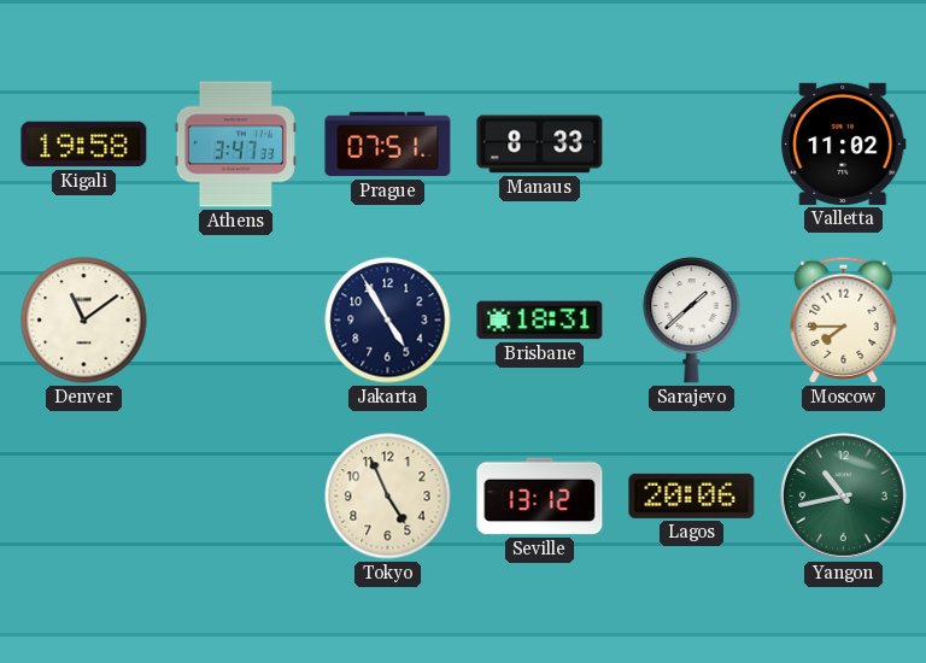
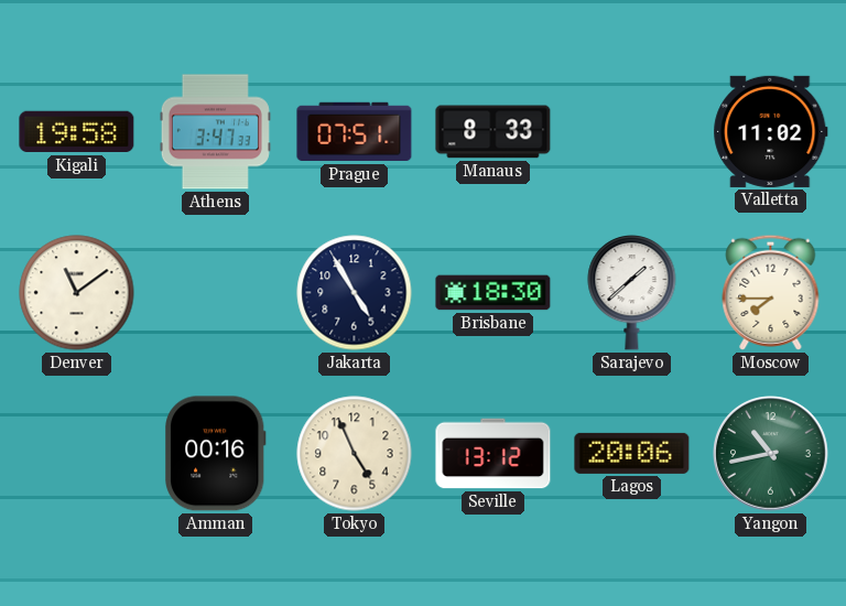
Brisbane: 18:31 -> 18:30
Amman: none -> 00:16
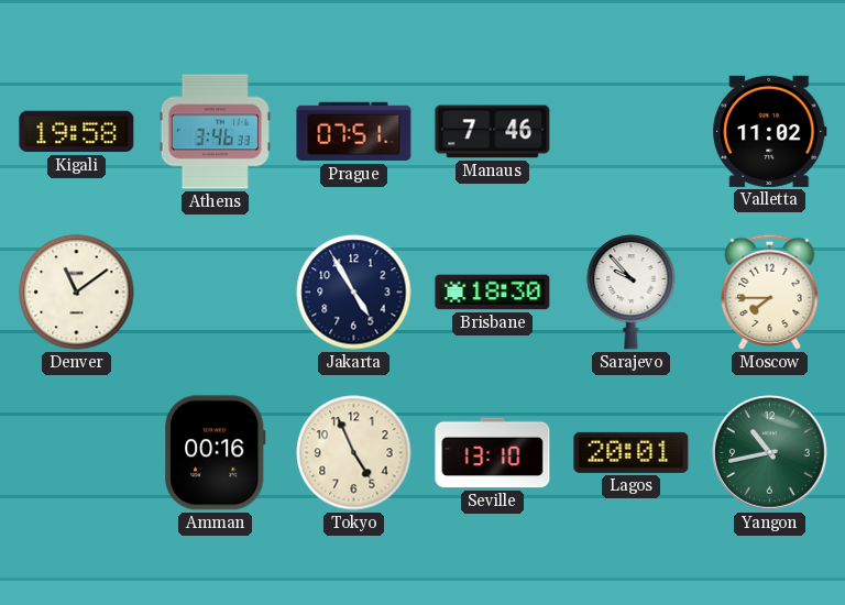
Athens: 3:47 -> 3:46
Manaus: 8:33 -> 7:46
Sarajevo: 1:38 -> 9:53
Seville: 13:12 -> 13:10
Lagos: 20:06 -> 20:01
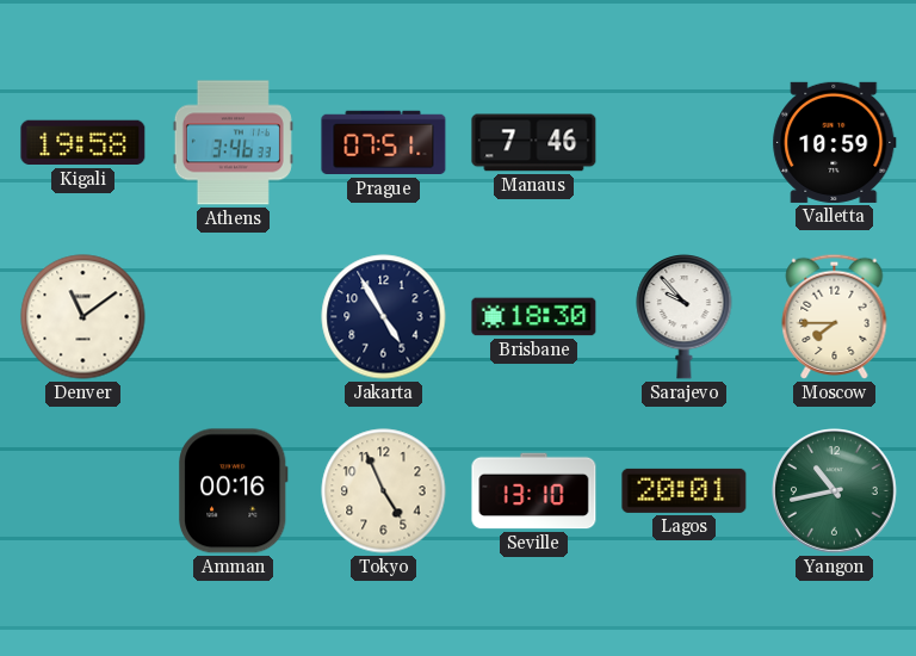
Valletta: 11:02 -> 10:59
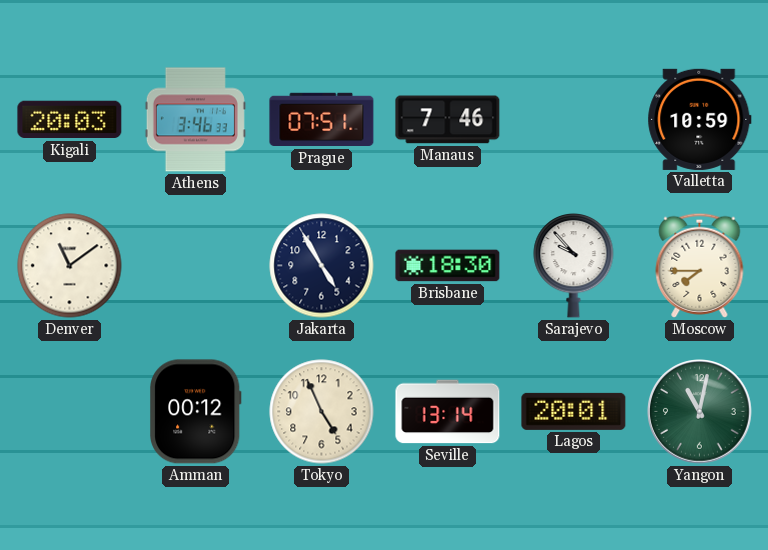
Kigali: 19:58 -> 20:03
Amman: 00:16 -> 00:12
Seville: 13:10 -> 13:14
Yangon: 10:43 -> 11:02
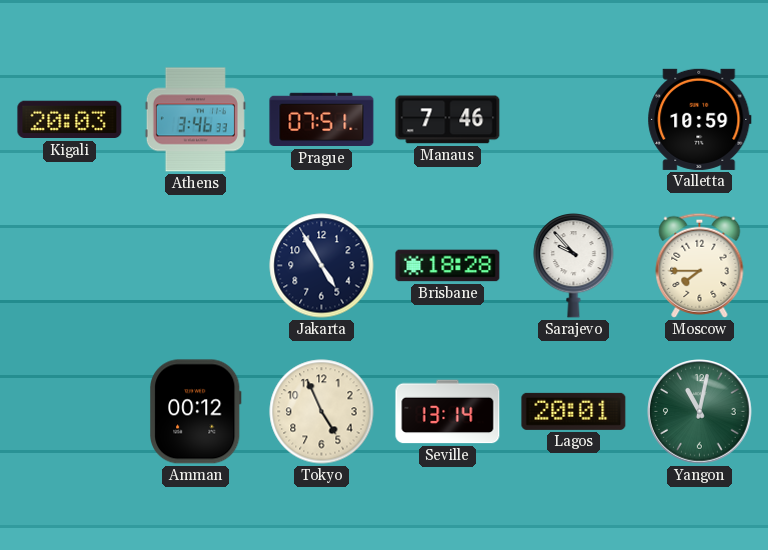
Denver: 11:09 -> none
Brisbane: 18:30 -> 18:28
